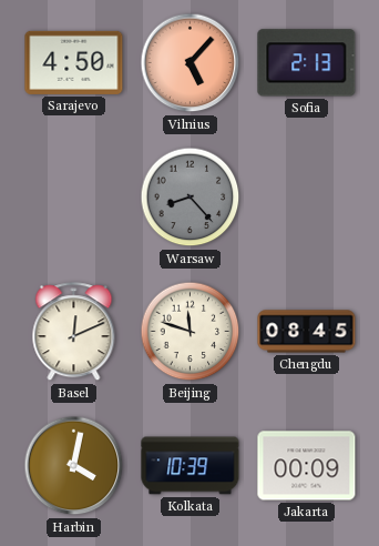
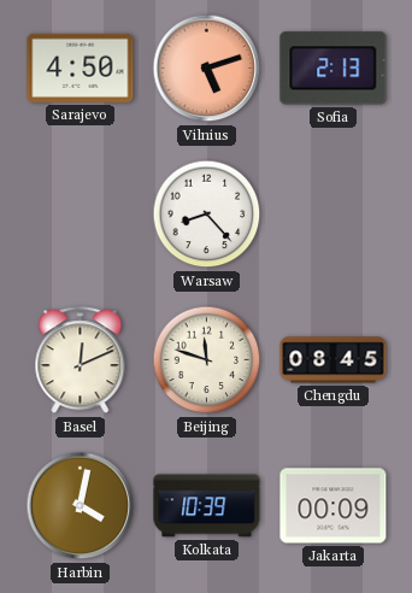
Vilnius: 5:07 -> 5:12
Warsaw dial: grey -> white
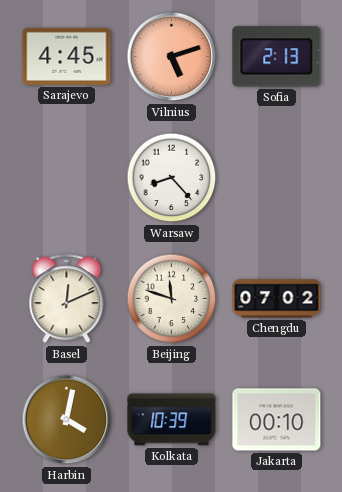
Sarajevo: 4:50 -> 4:45
Chengdu: 08:45 -> 07:02
Jakarta: 00:09 -> 00:10
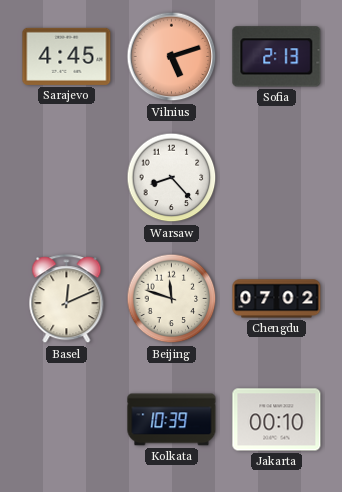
Harbin: 4:02 -> none
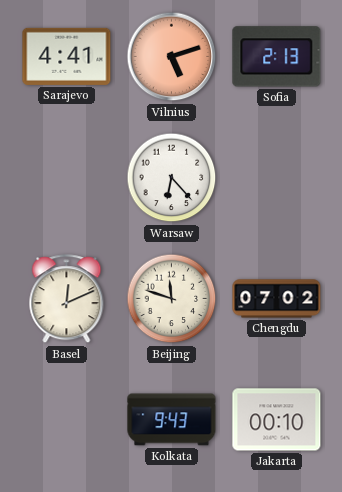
Sarajevo: 4:45 -> 4:41
Warsaw: 8:23 -> 6:23
Kolkata: 10:39 -> 9:43
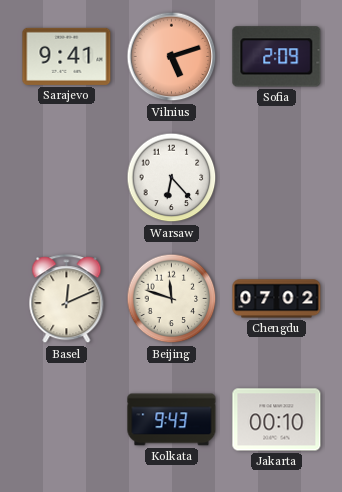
Sarajevo: 4:41 -> 9:41
Sofia: 2:13 -> 2:09
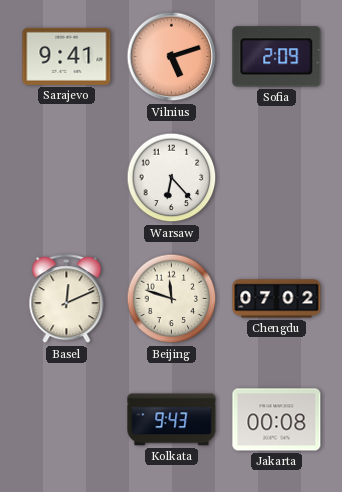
Jakarta: 00:10 -> 00:08
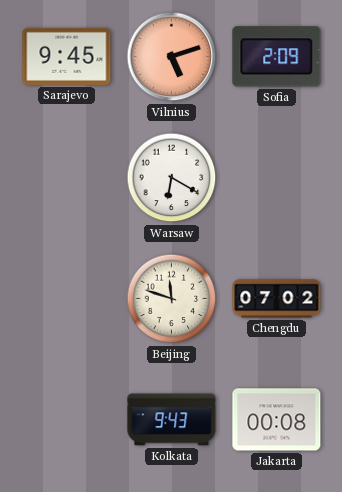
Sarajevo: 9:41 -> 9:45
Warsaw: 6:23 -> 6:20
Basel: 12:11 -> none
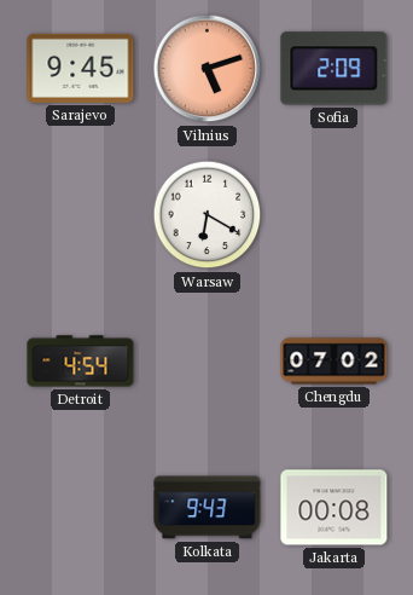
Detroit: none -> 4:54
Beijing: 11:48 -> none
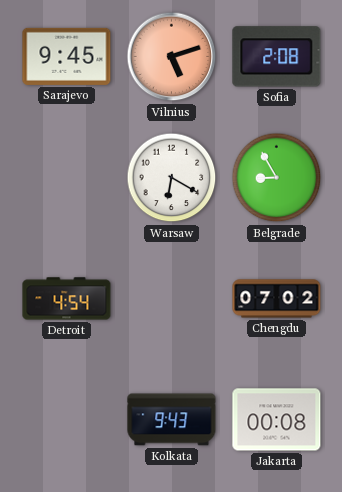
Sofia: 2:09 -> 2:08
Belgrade: none -> 8:55
